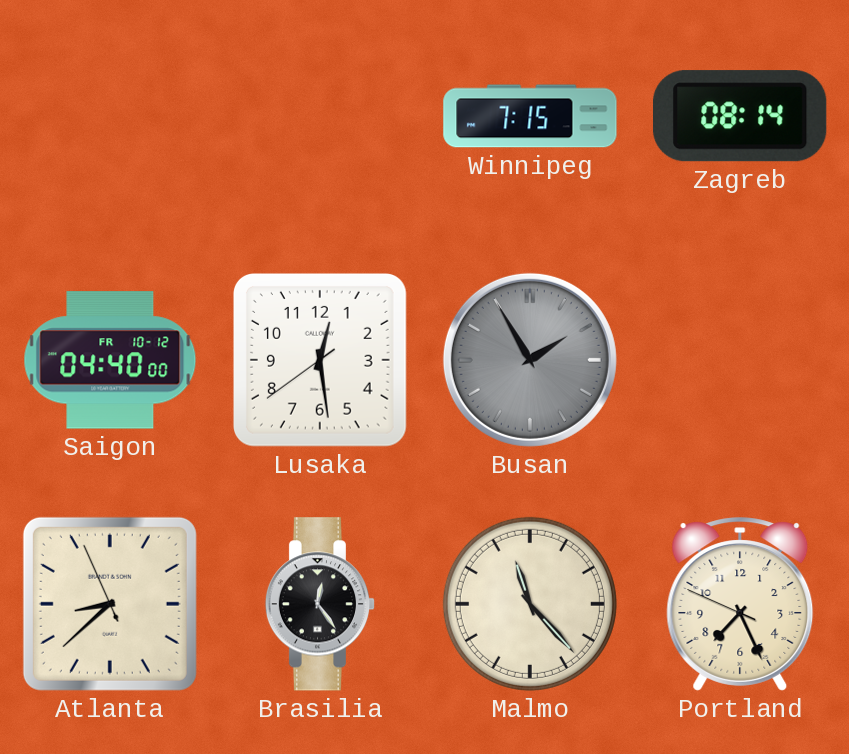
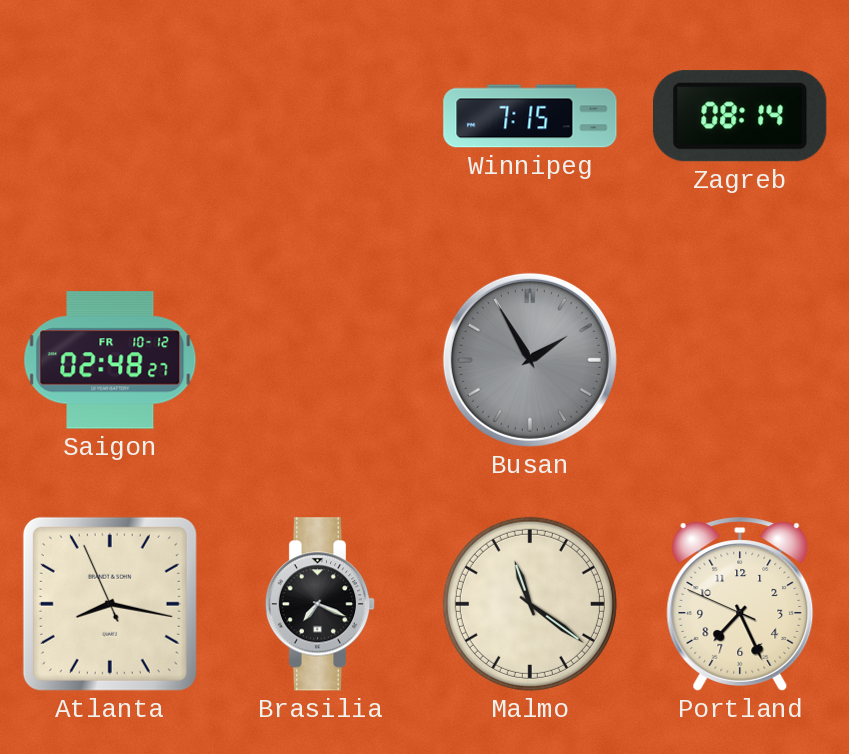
Saigon: 04:40 -> 02:48
Lusaka: 12:28 -> none
Atlanta: 8:37 -> 8:16
Brasilia: 12:24 -> 7:19
Malmo: 11:23 -> 11:21
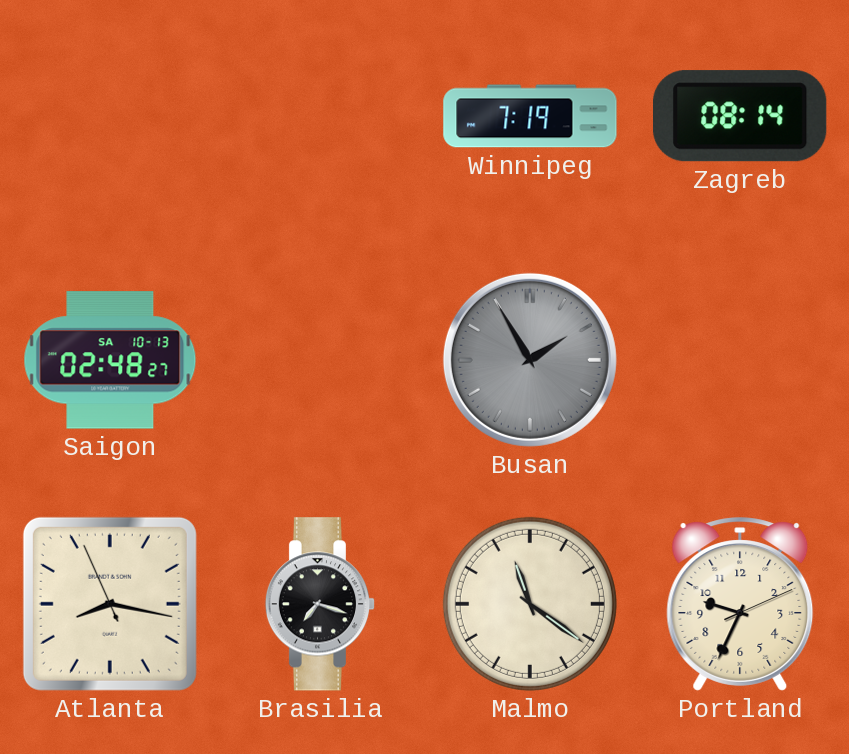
Winnipeg: 7:15 -> 7:19
Saigon date: FR 10-12 -> SA 10-13
Brasilia: 7:19 -> 7:18
Portland: 7:25 -> 9:34
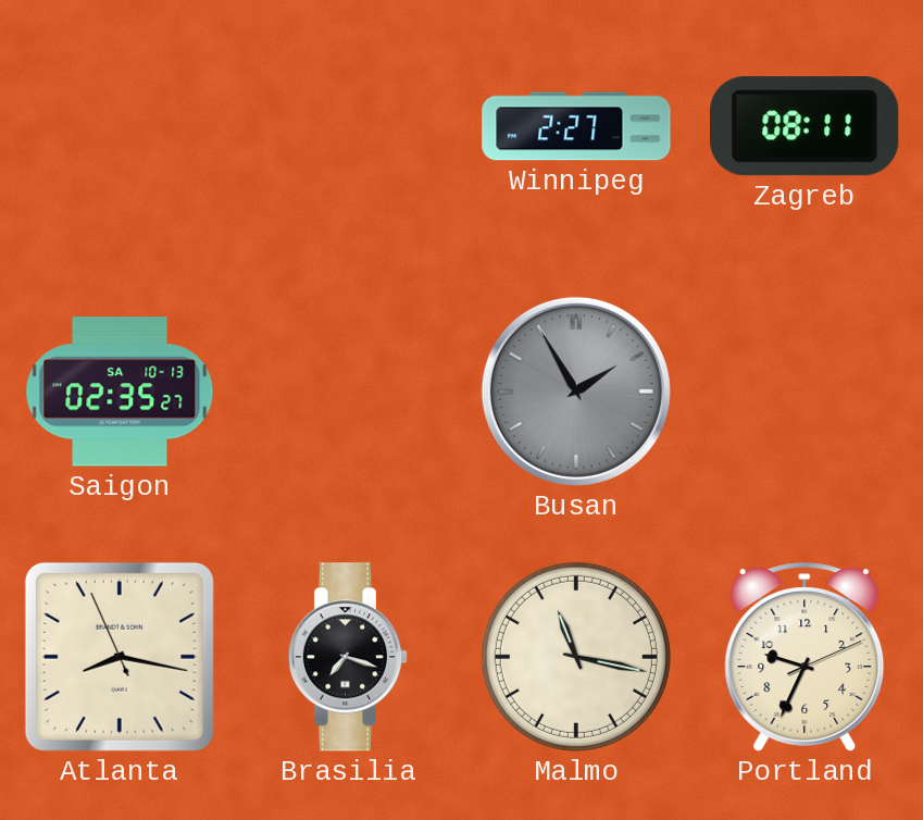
Winnipeg: 7:19 -> 2:27
Zagreb: 08:14 -> 08:11
Saigon: 02:48 -> 02:35
Malmo: 11:21 -> 11:17
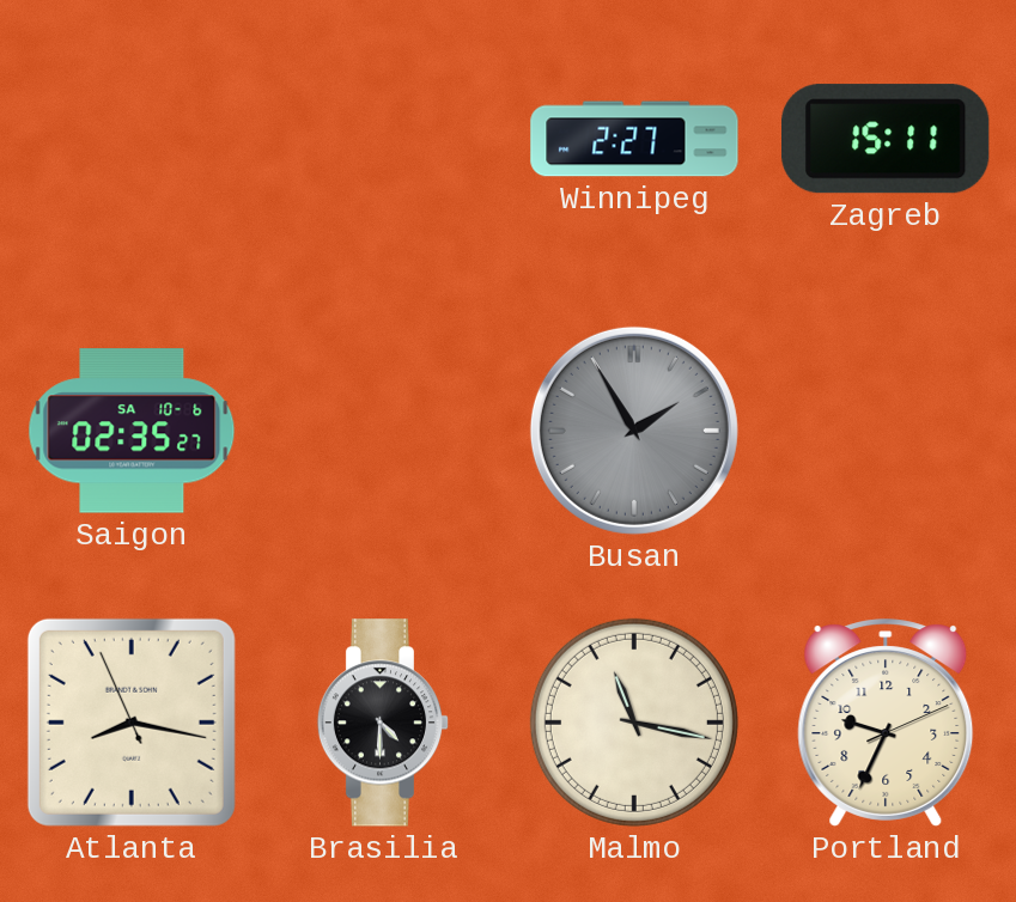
Zagreb: 08:11 -> 15:11
Saigon date: SA 10-13 -> SA 10-6
Brasilia: 7:18 -> 4:30
